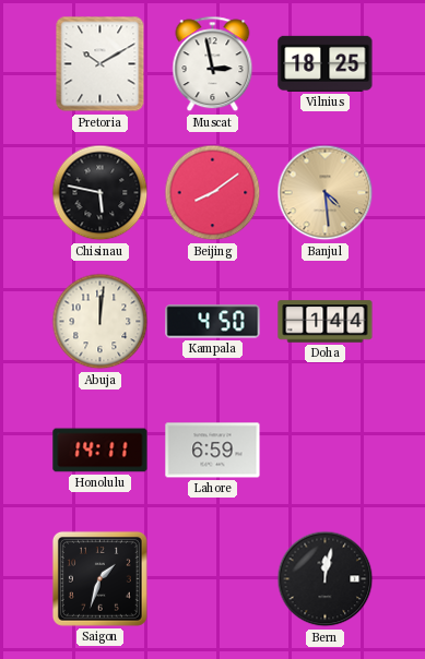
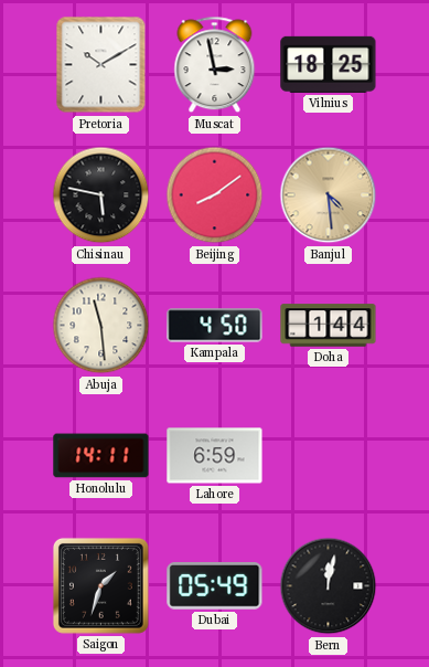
Abuja: 12:01 -> 11:29
Dubai: none -> 05:49
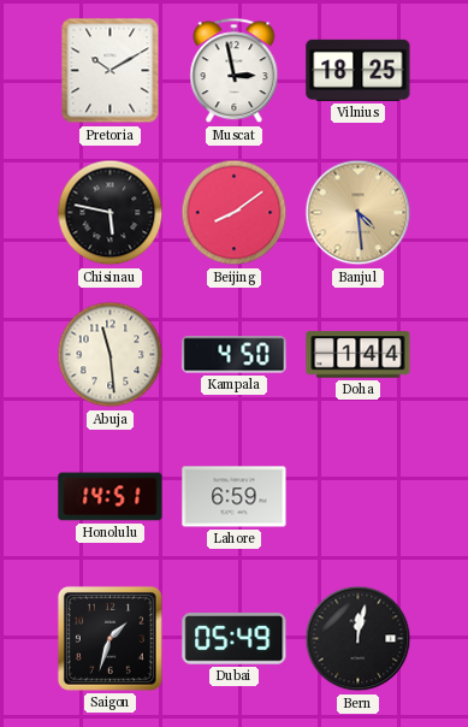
Honolulu: 14:11 -> 14:51
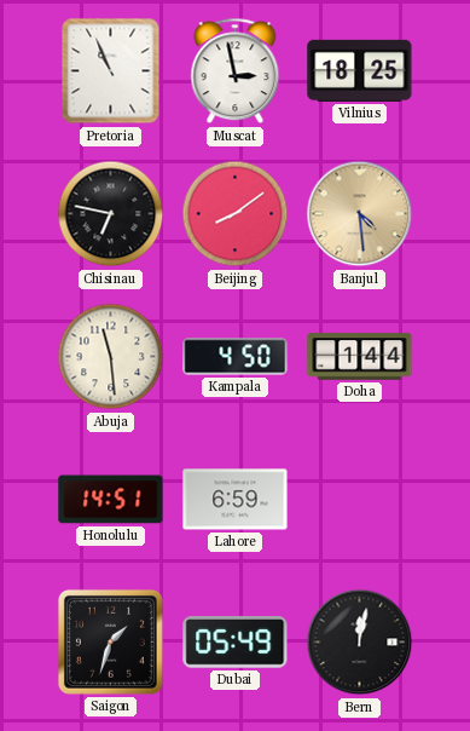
Pretoria: 10:10 -> 10:56
Chisinau: 5:47 -> 6:47
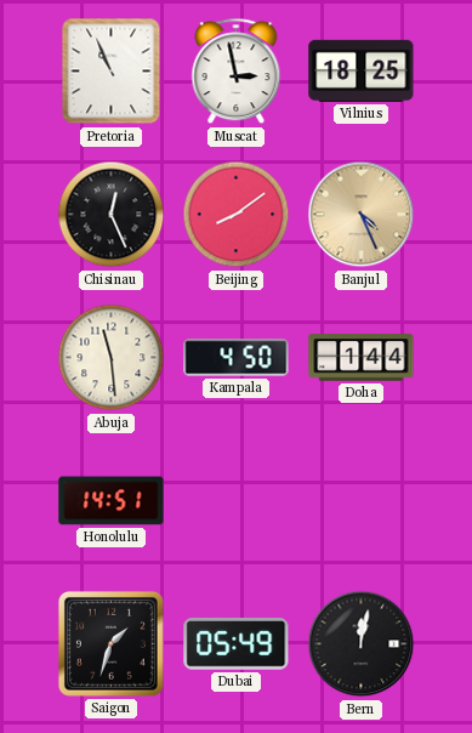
Chisinau: 6:47 -> 12:26
Banjul: 4:29 -> 4:26
Lahore: 6:59 -> none
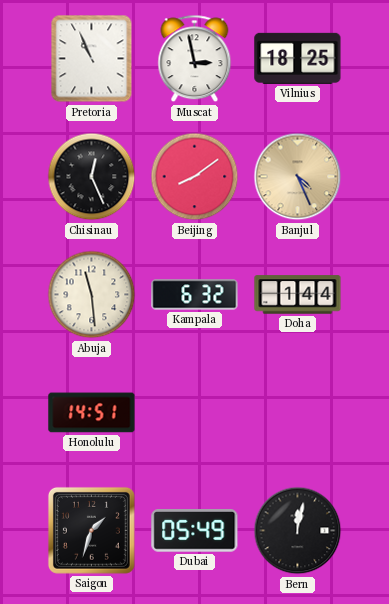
Kampala: 4:50 -> 6:32
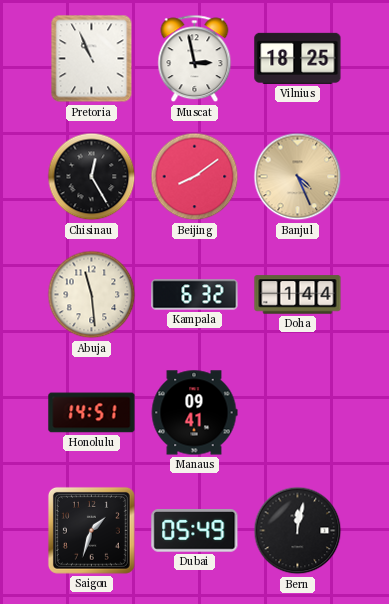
Chisinau: 12:26 -> 12:25
Manaus: none -> 09:41
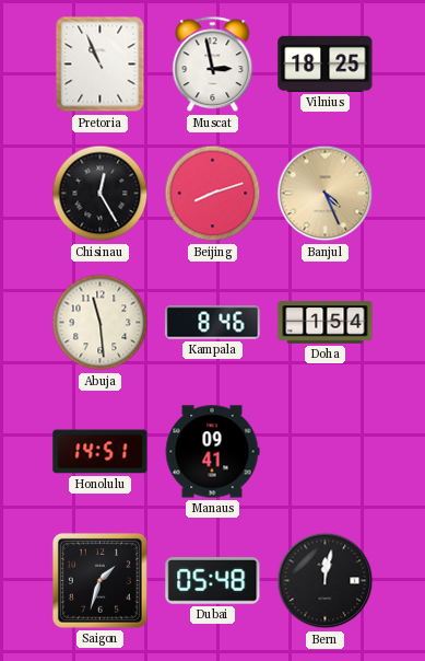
Beijing: 8:09 -> 8:12
Kampala: 6:32 -> 8:46
Doha: 1:44 -> 1:54
Dubai: 05:49 -> 05:48
